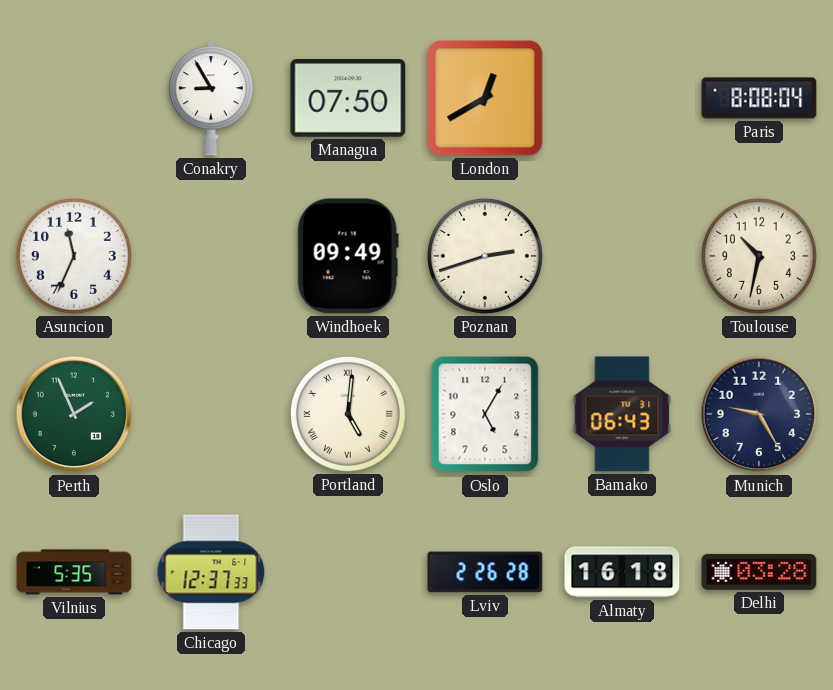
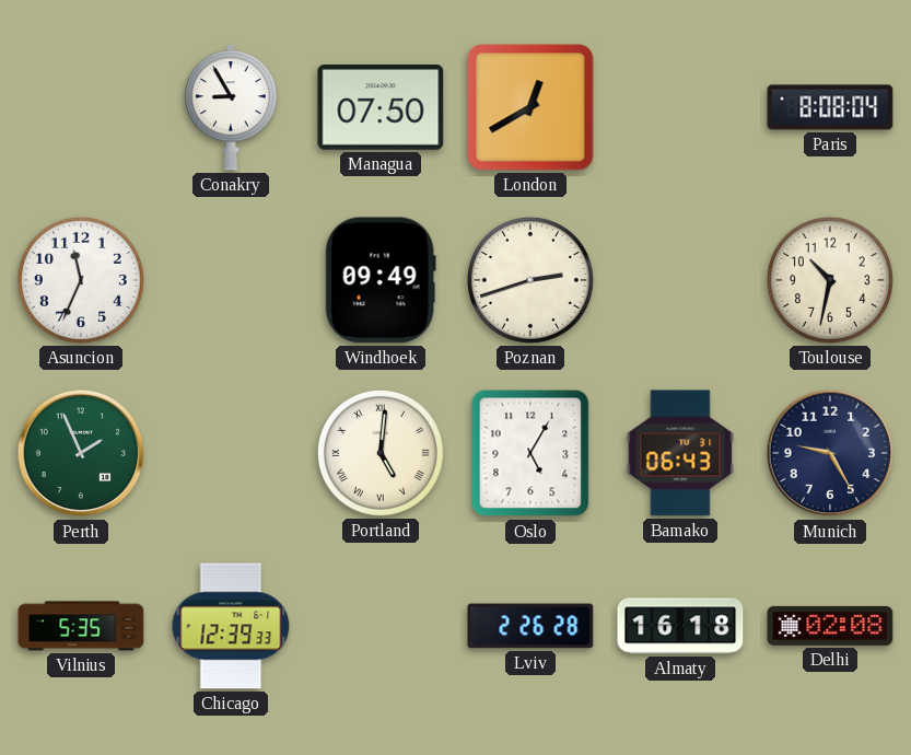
Chicago: 12:37 -> 12:39
Delhi: 03:28 -> 02:08
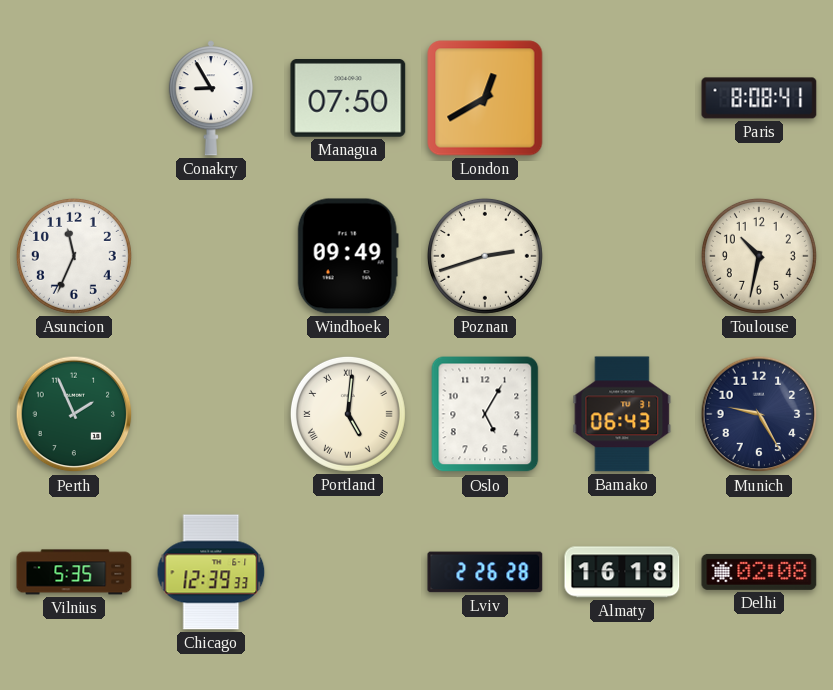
Paris: 8:08:04 -> 8:08:41
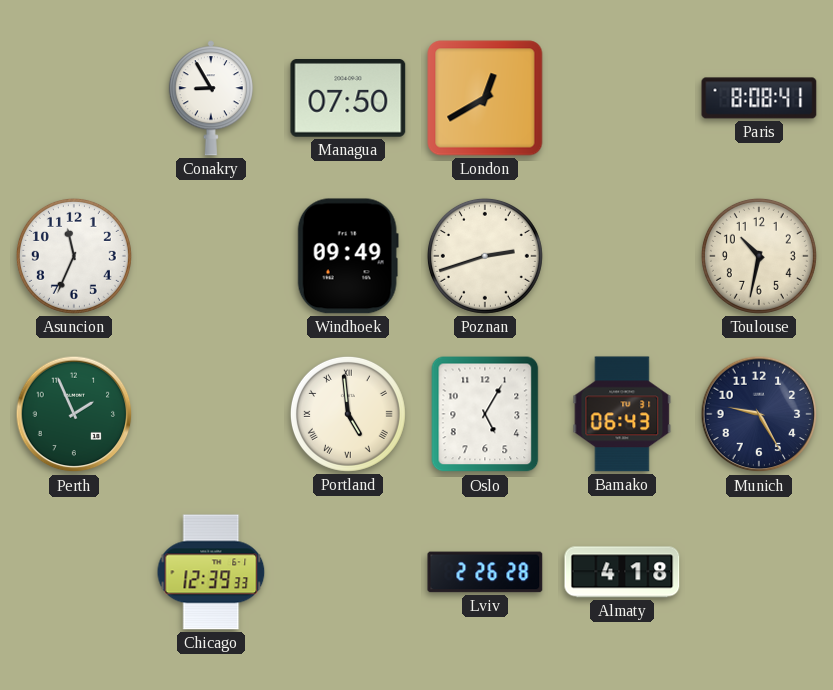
Portland: 5:01 -> 4:59
Vilnius: 5:35 -> none
Almaty: 16:18 -> 4:18
Delhi: 02:08 -> none
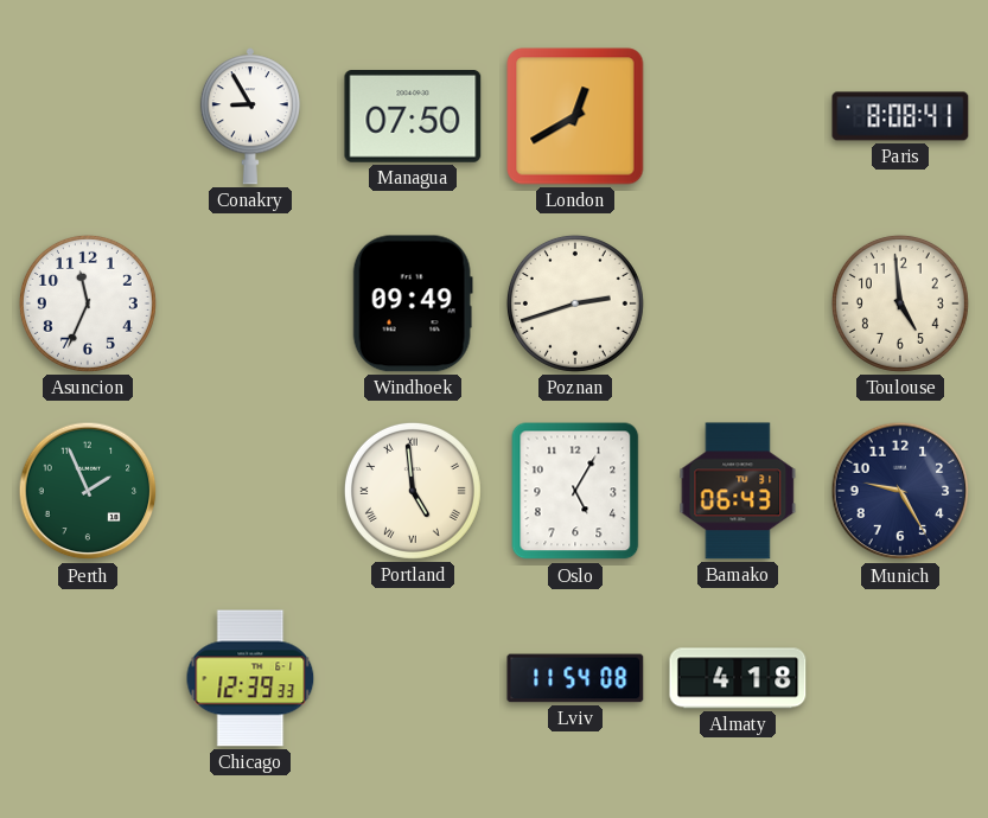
Toulouse: 10:32 -> 4:59
Lviv: 2:26 -> 11:54
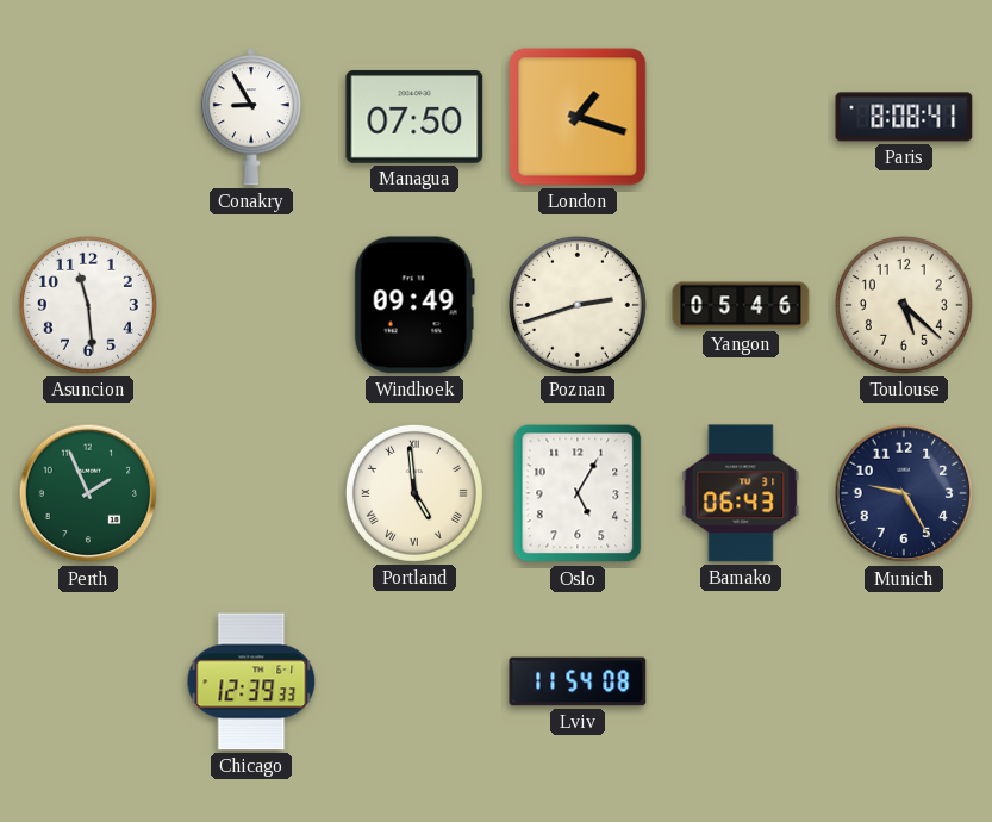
London: 12:40 -> 1:18
Asuncion: 11:34 -> 11:29
Yangon: none -> 05:46
Toulouse: 4:59 -> 5:22
Almaty: 4:18 -> none
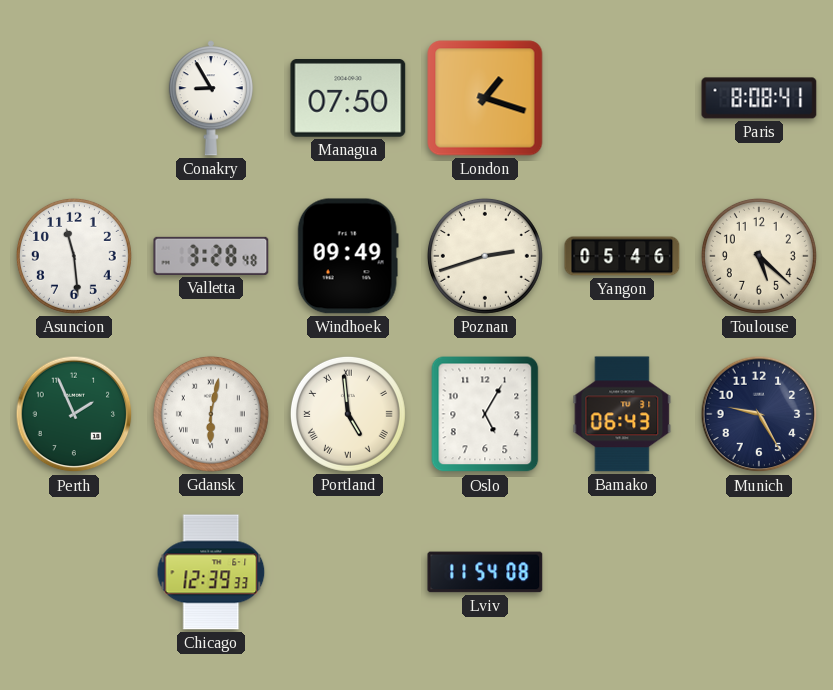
Valletta: none -> 3:28
Gdansk: none -> 6:02
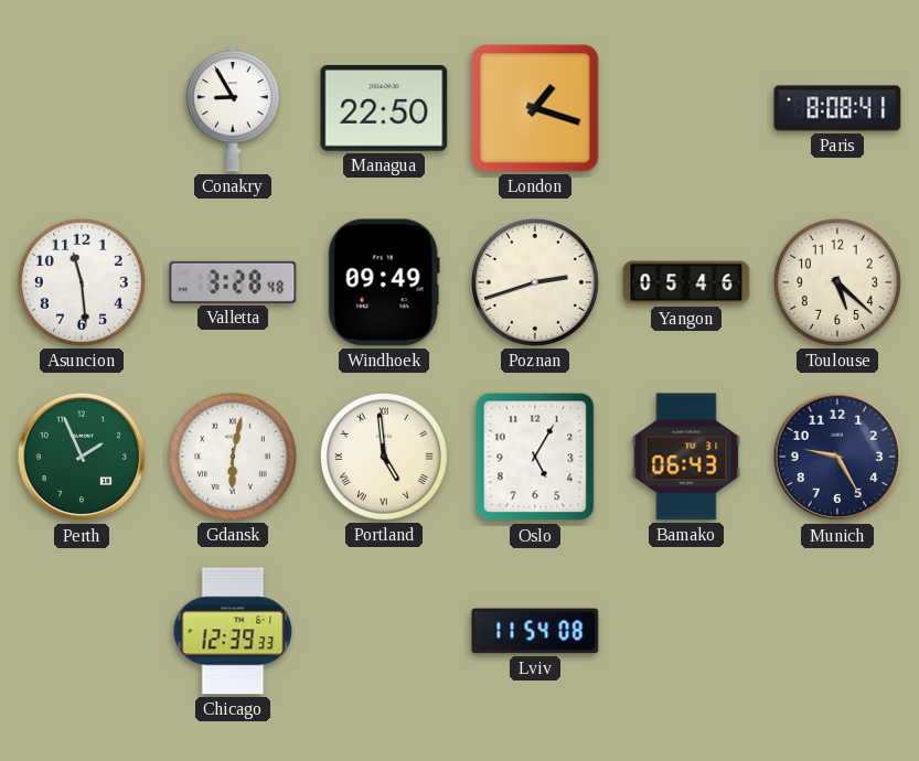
Managua: 07:50 -> 22:50
